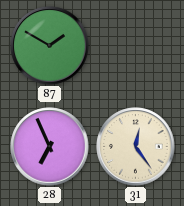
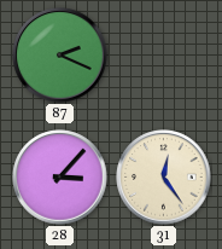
87: 1:50 -> 2:19
28: 6:56 -> 3:07
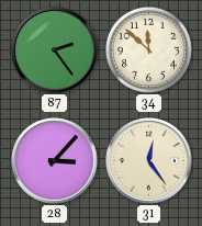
87: 2:19 -> 2:24
34: none -> 11:52
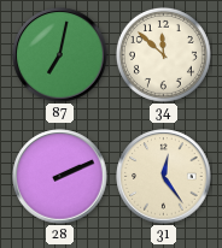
87: 2:24 -> 7:02
28: 3:07 -> 2:11
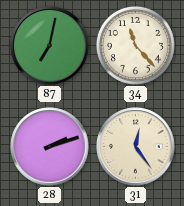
34: 11:52 -> 11:23
28: 2:11 -> 2:12
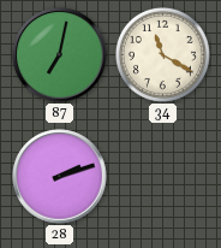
34: 11:23 -> 11:20
31: 12:24 -> none
